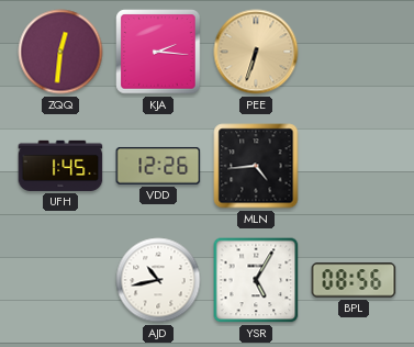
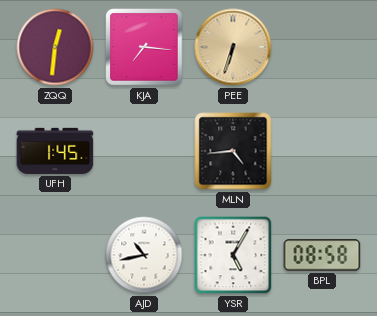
KJA: 2:16 -> 7:16
VDD: 12:26 -> none
BPL: 08:56 -> 08:58
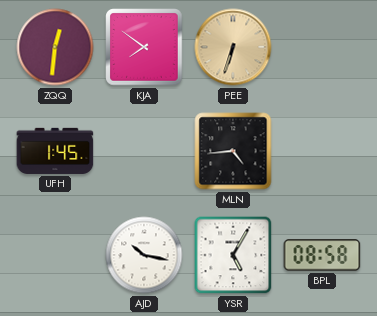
KJA: 7:16 -> 7:51
AJD: 10:43 -> 10:17
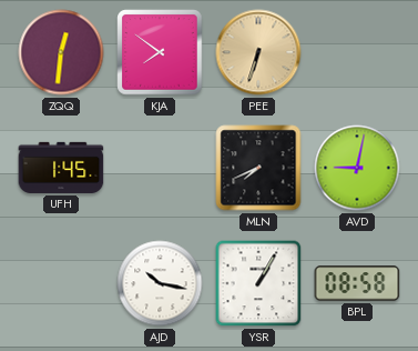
MLN: 4:44 -> 7:41
AVD: none -> 9:02
YSR: 5:05 -> 1:05
